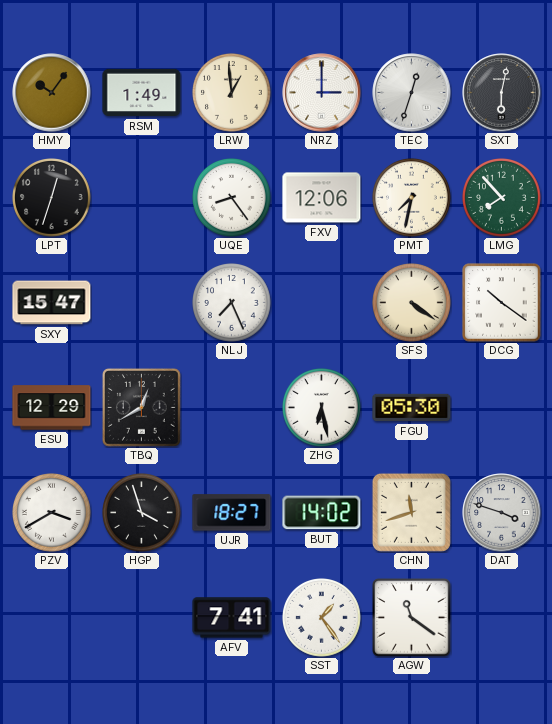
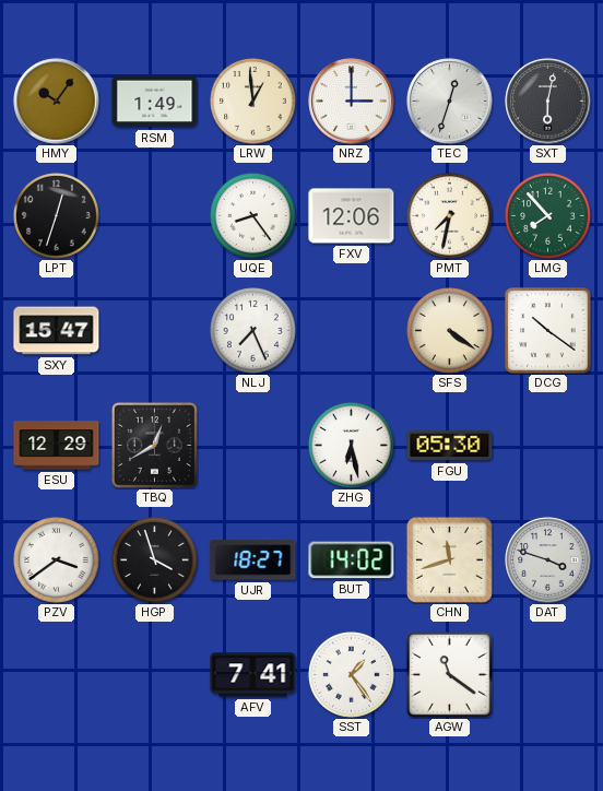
PZV: 3:40 -> 3:39
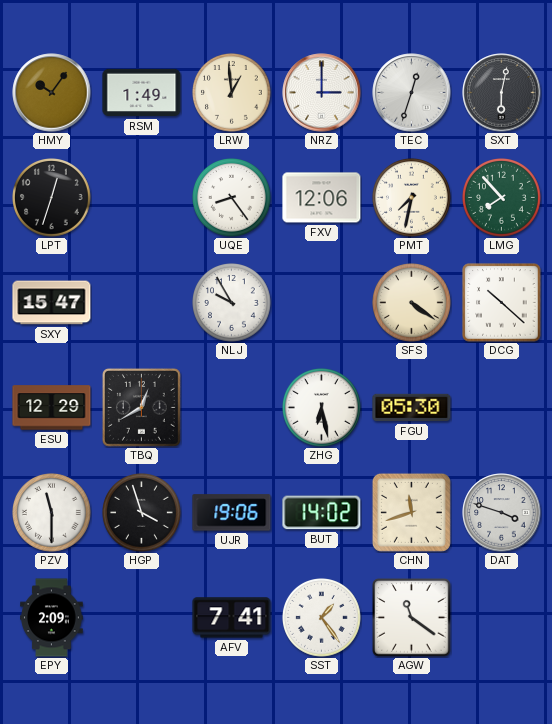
NLJ: 7:26 -> 9:55
DCG: 10:21 -> 10:22
PZV: 3:39 -> 11:30
UJR: 18:27 -> 19:06
EPY: none -> 2:09
